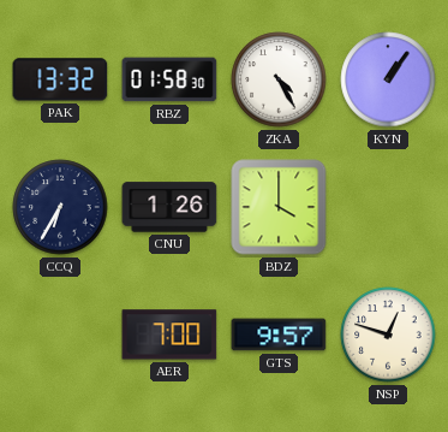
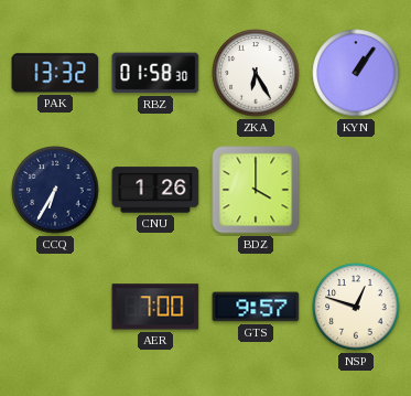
ZKA: 4:25 -> 6:25
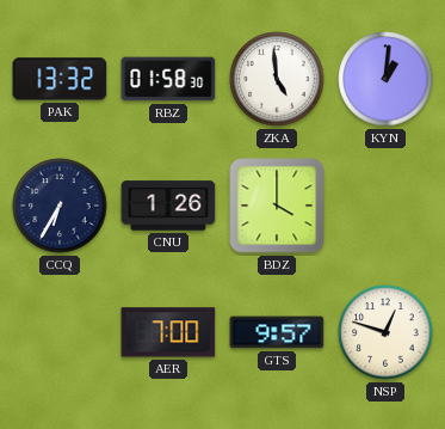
ZKA: 6:25 -> 4:59
KYN: 1:06 -> 1:01
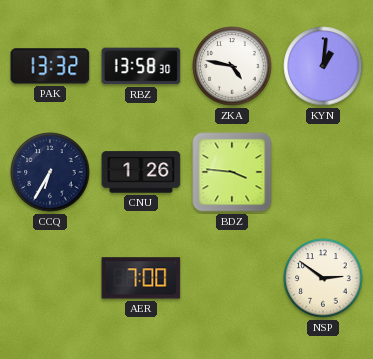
RBZ: 01:58 -> 13:58
ZKA: 4:59 -> 4:47
BDZ: 4:00 -> 3:46
GTS: 9:57 -> none
NSP: 12:48 -> 2:51
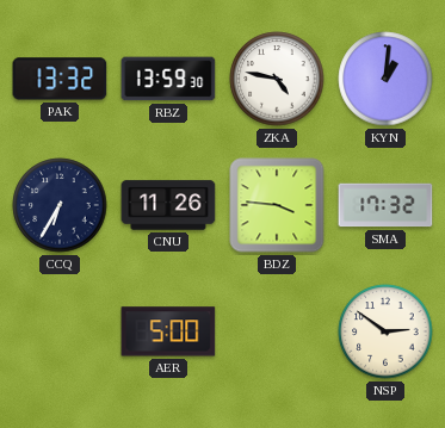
RBZ: 13:58 -> 13:59
CNU: 1:26 -> 11:26
SMA: none -> 17:32
AER: 7:00 -> 5:00
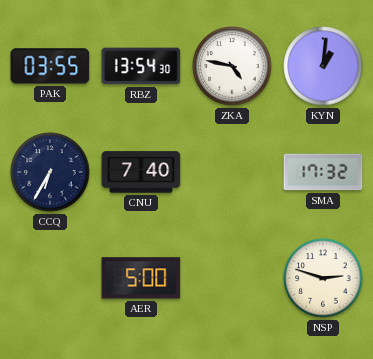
PAK: 13:32 -> 03:55
RBZ: 13:59 -> 13:54
CNU: 11:26 -> 7:40
BDZ: 3:46 -> none
NSP: 2:51 -> 2:48
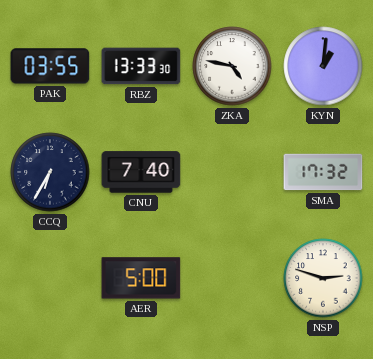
RBZ: 13:54 -> 13:33
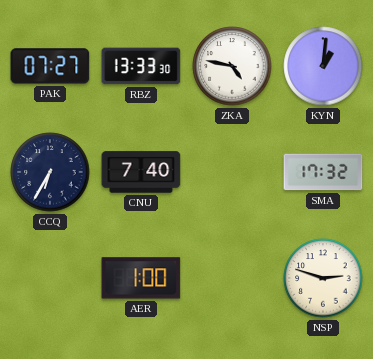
PAK: 03:55 -> 07:27
AER: 5:00 -> 1:00
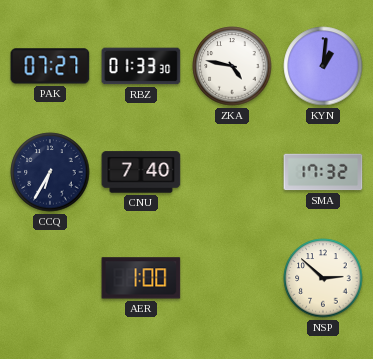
RBZ: 13:33 -> 01:33
NSP: 2:48 -> 2:52
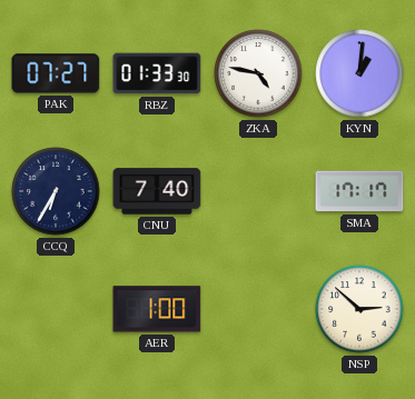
SMA: 17:32 -> 17:17
